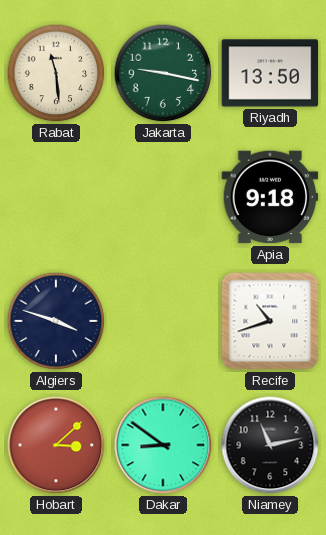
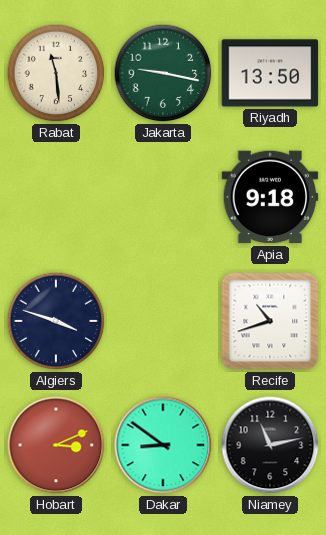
Hobart: 3:08 -> 3:11
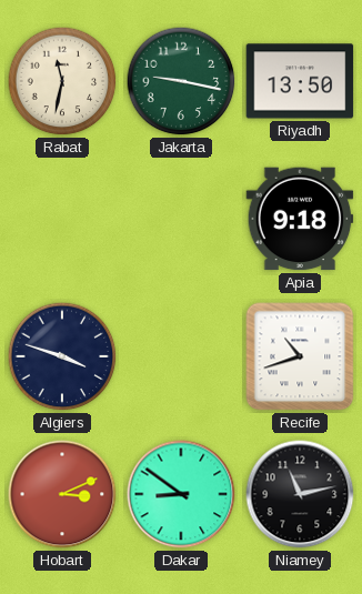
Rabat: 11:29 -> 11:32
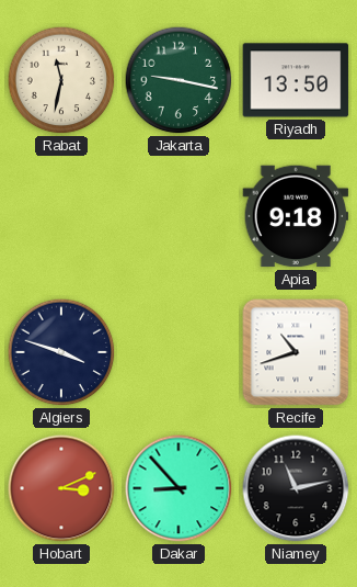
Dakar: 8:51 -> 8:53
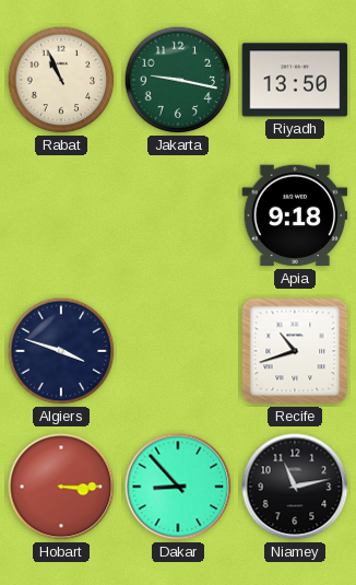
Rabat: 11:32 -> 10:56
Hobart: 3:11 -> 3:15
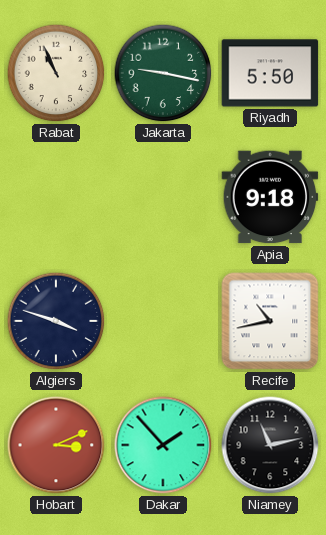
Riyadh: 13:50 -> 5:50
Recife: 10:42 -> 10:43
Hobart: 3:15 -> 3:11
Dakar: 8:53 -> 1:53
